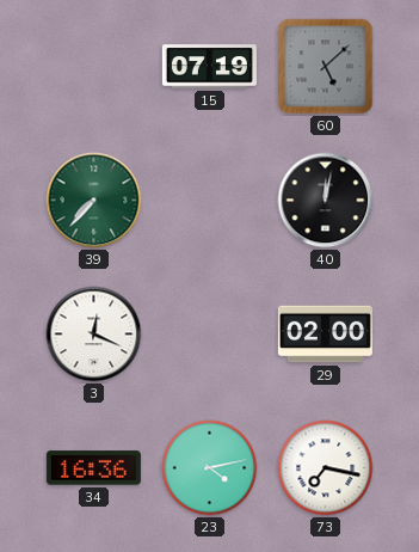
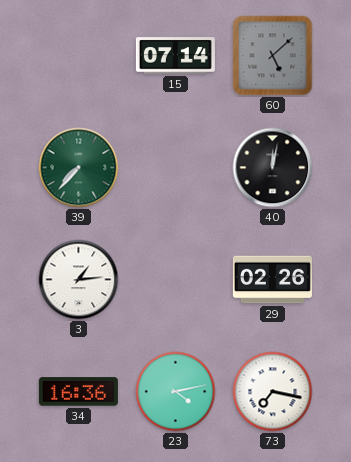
15: 07:19 -> 07:14
3: 12:19 -> 1:14
29: 02:00 -> 02:26
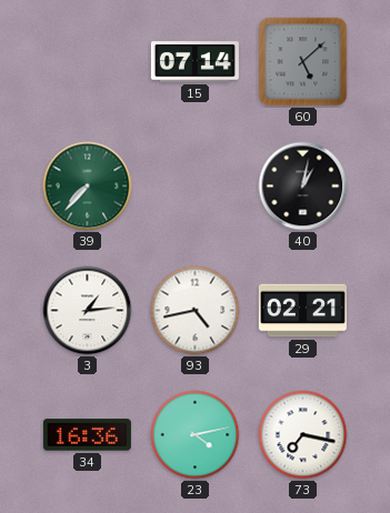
40: 12:02 -> 1:02
93: none -> 4:43
29: 02:26 -> 02:21
